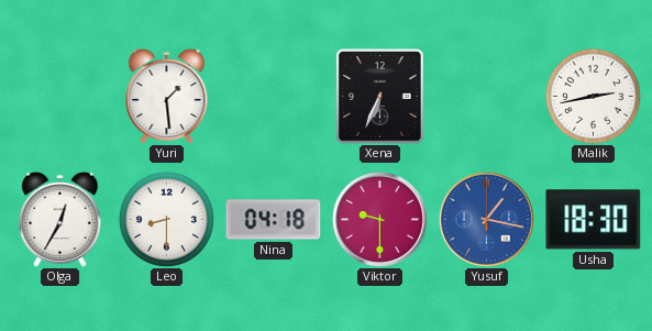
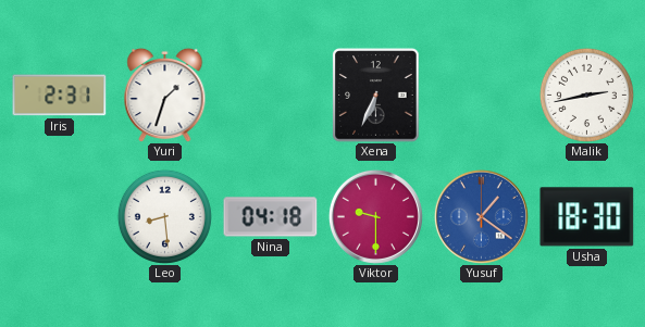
Iris: none -> 2:31
Yuri: 1:29 -> 1:33
Olga: 12:35 -> none
Leo: 8:30 -> 8:29
Yusuf: 1:17 -> 1:21
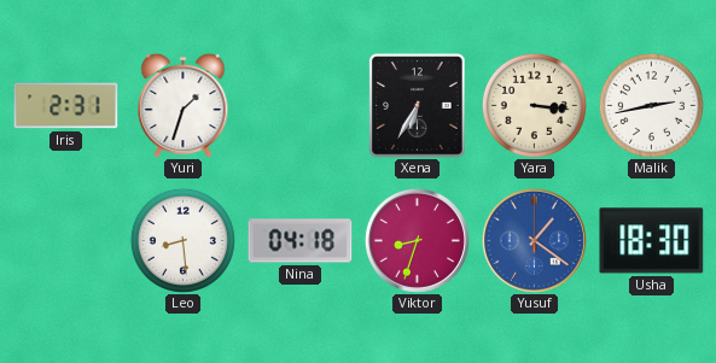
Xena: 6:34 -> 6:35
Yara: none -> 3:16
Viktor: 9:30 -> 8:33
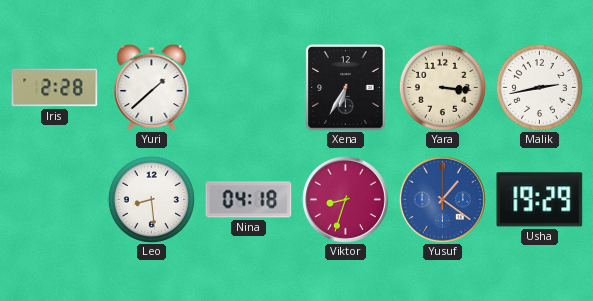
Iris: 2:31 -> 2:28
Yuri: 1:33 -> 1:38
Usha: 18:30 -> 19:29
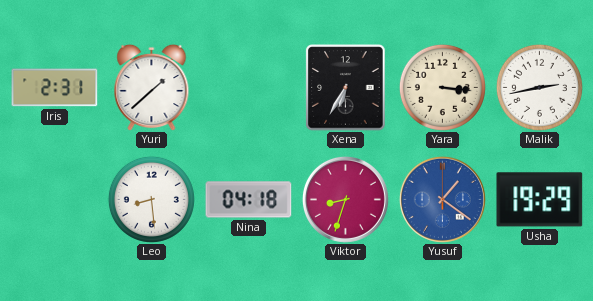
Iris: 2:28 -> 2:31
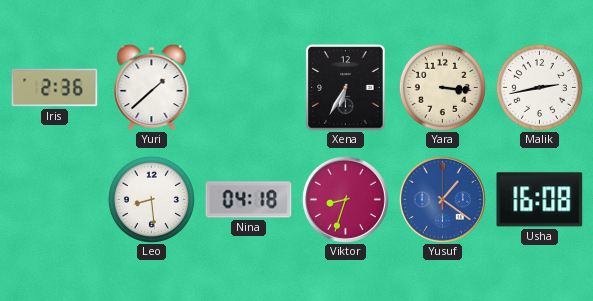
Iris: 2:31 -> 2:36
Usha: 19:29 -> 16:08
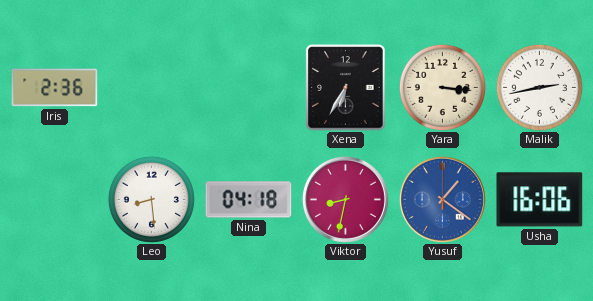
Yuri: 1:38 -> none
Viktor: 8:33 -> 8:32
Usha: 16:08 -> 16:06
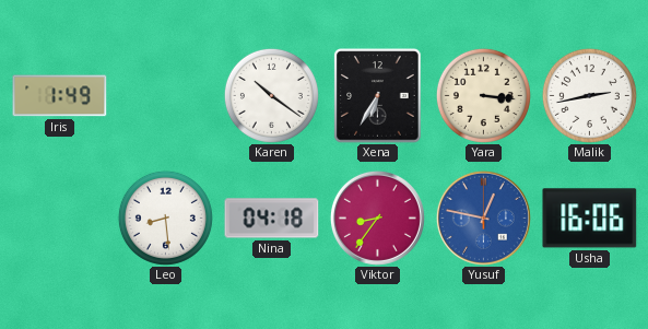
Iris: 2:36 -> 1:49
Karen: none -> 10:21
Viktor: 8:32 -> 8:36
Yusuf: 1:21 -> 12:47
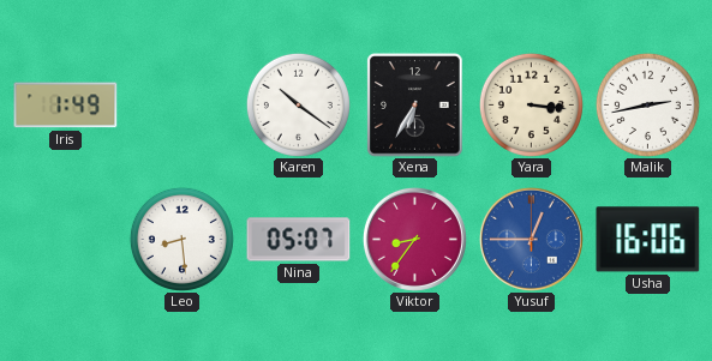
Nina: 04:18 -> 05:07
Yusuf: 12:47 -> 12:45
